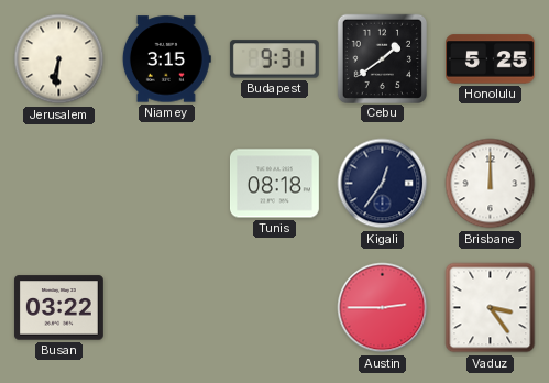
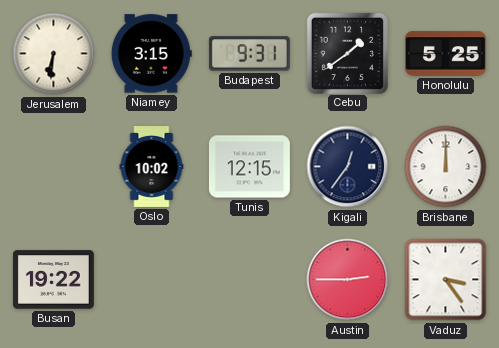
Oslo: none -> 10:02
Tunis: 08:18 -> 12:15
Busan: 03:22 -> 19:22
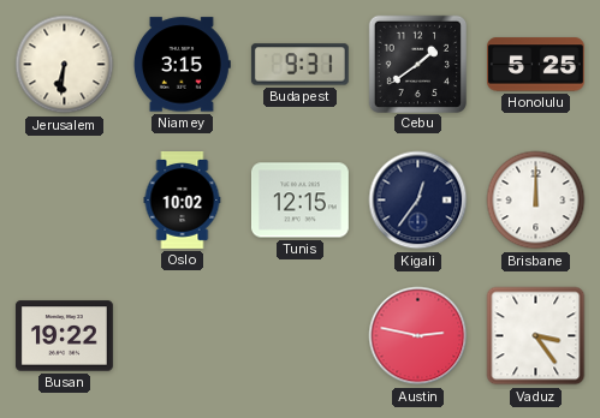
Austin: 2:45 -> 2:47
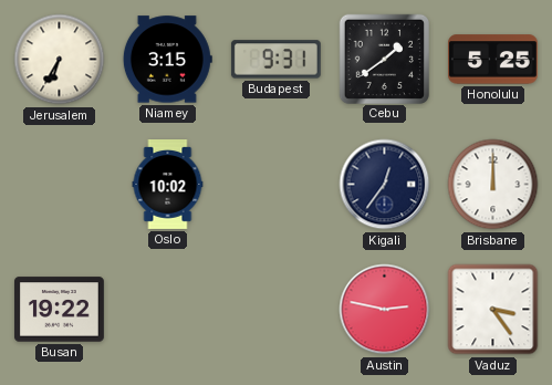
Jerusalem: 6:31 -> 6:35
Tunis: 12:15 -> none
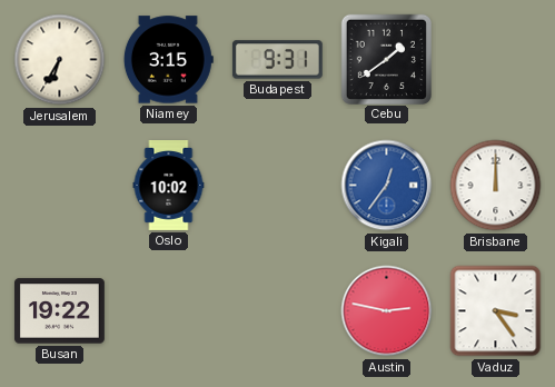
Honolulu: 5:25 -> none
Kigali dial: navy -> blue
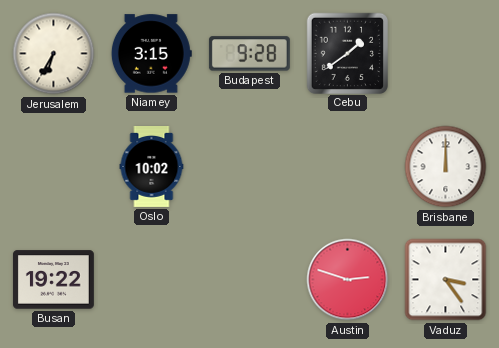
Budapest: 9:31 -> 9:28
Kigali: 12:36 -> none
Austin: 2:47 -> 2:48
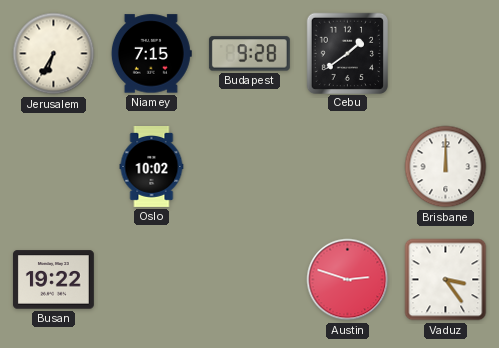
Niamey: 3:15 -> 7:15
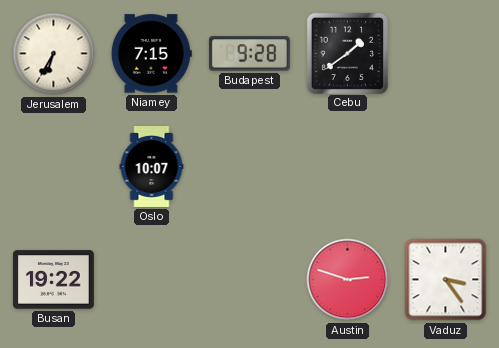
Oslo: 10:02 -> 10:07
Brisbane: 12:00 -> none
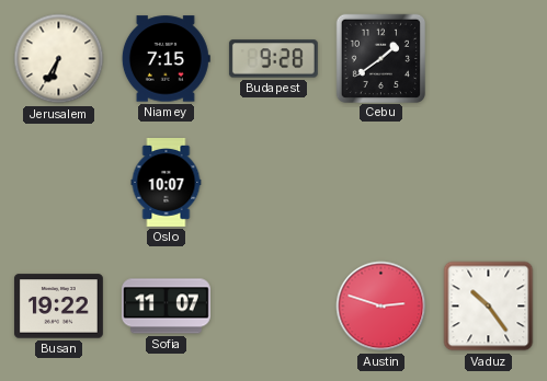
Sofia: none -> 11:07
Vaduz: 3:24 -> 10:24
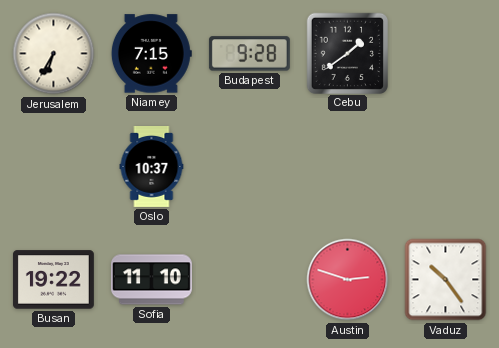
Oslo: 10:07 -> 10:37
Sofia: 11:07 -> 11:10
